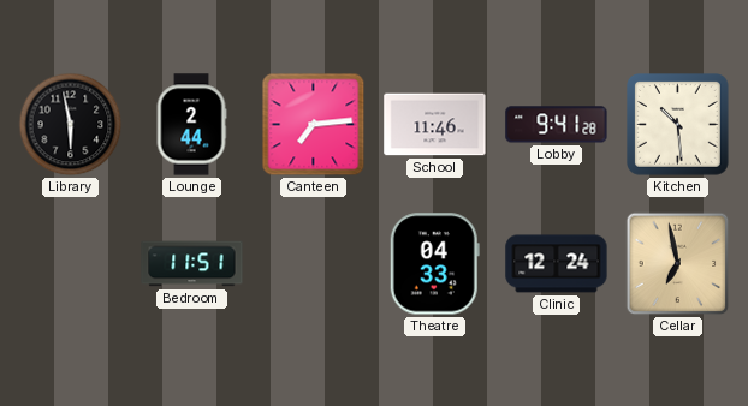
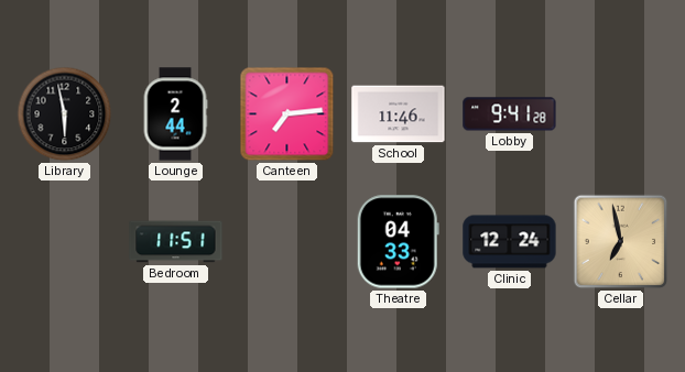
Kitchen: 10:29 -> none
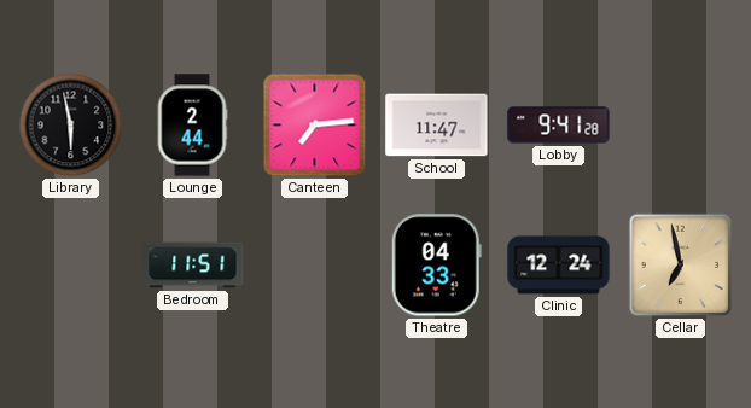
School: 11:46 -> 11:47
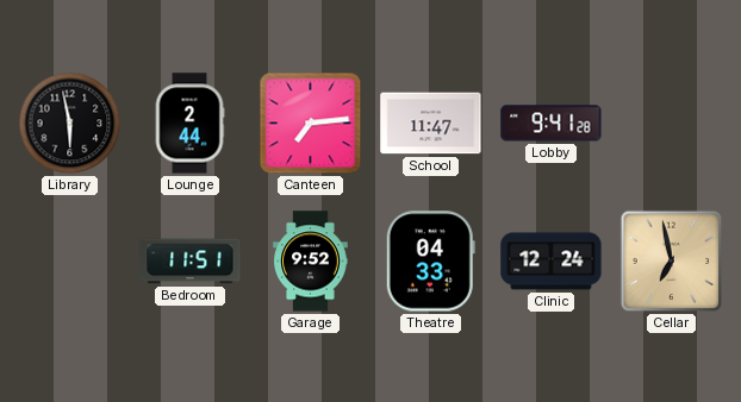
Garage: none -> 9:52
